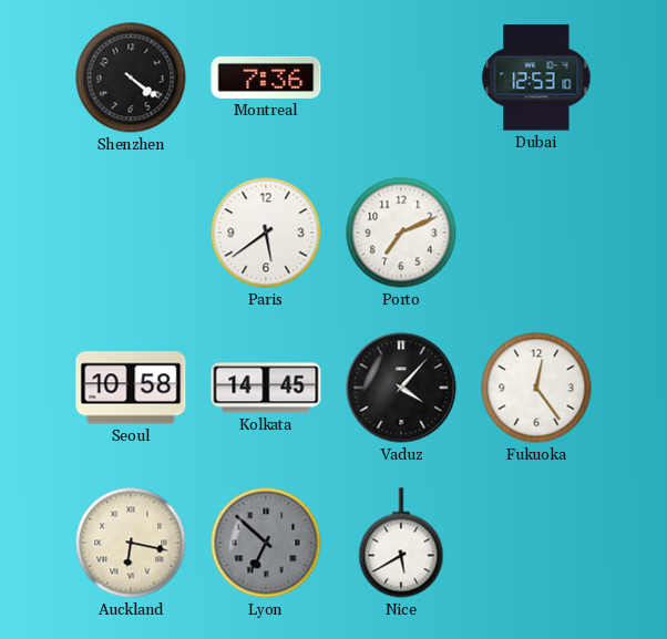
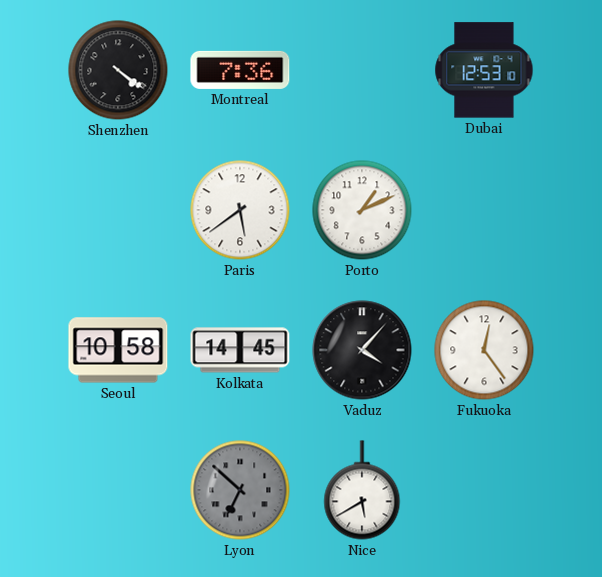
Porto: 7:11 -> 1:11
Auckland: 6:17 -> none
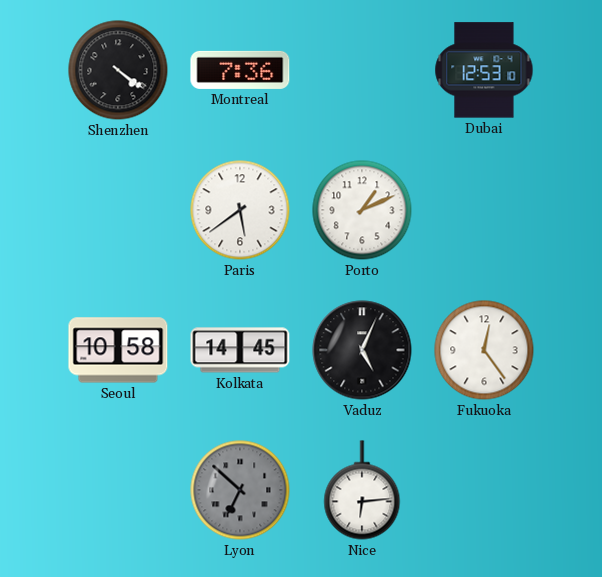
Vaduz: 4:07 -> 5:04
Nice: 5:40 -> 6:14
